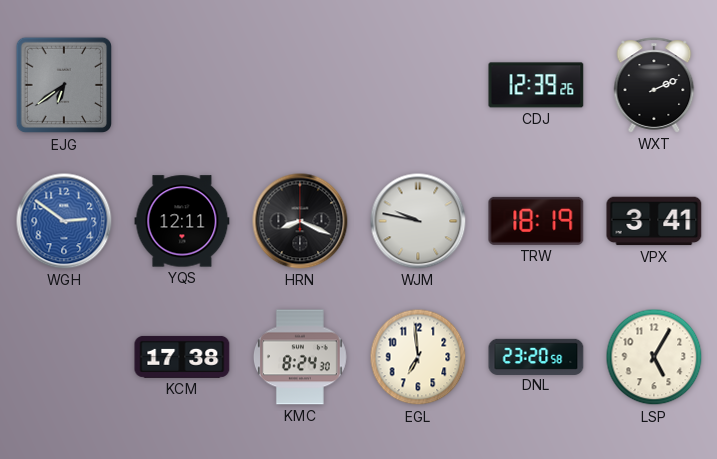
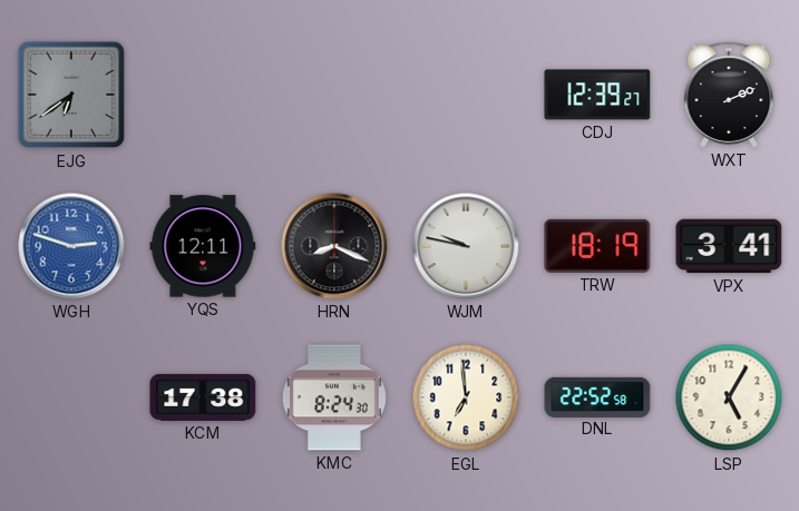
CDJ: 12:39:26 -> 12:39:27
WGH: 2:51 -> 2:48
DNL: 23:20 -> 22:52
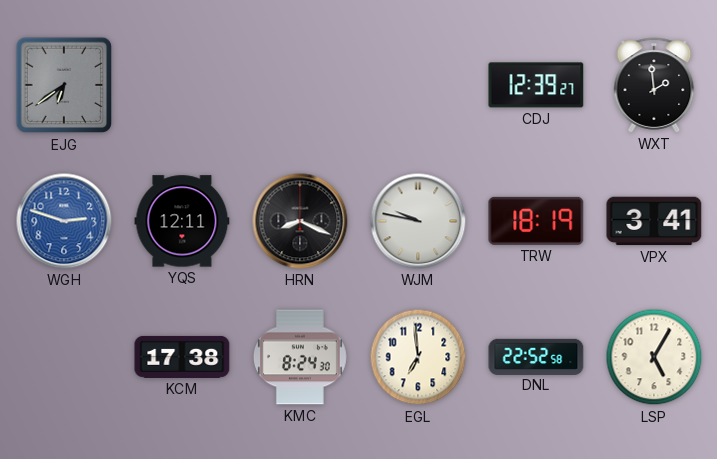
WXT: 2:11 -> 1:59
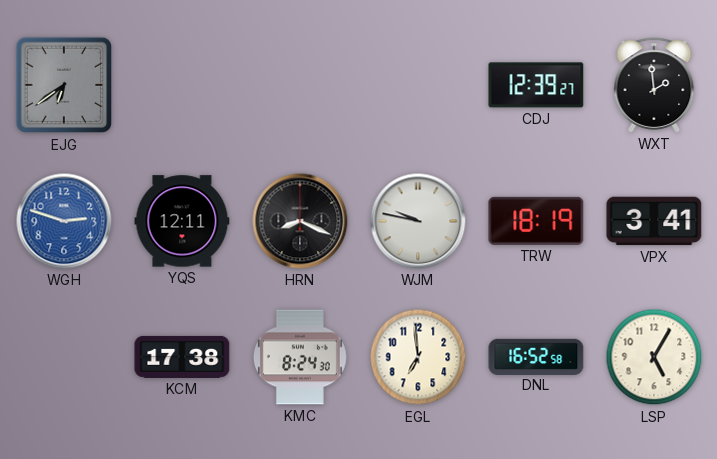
DNL: 22:52 -> 16:52
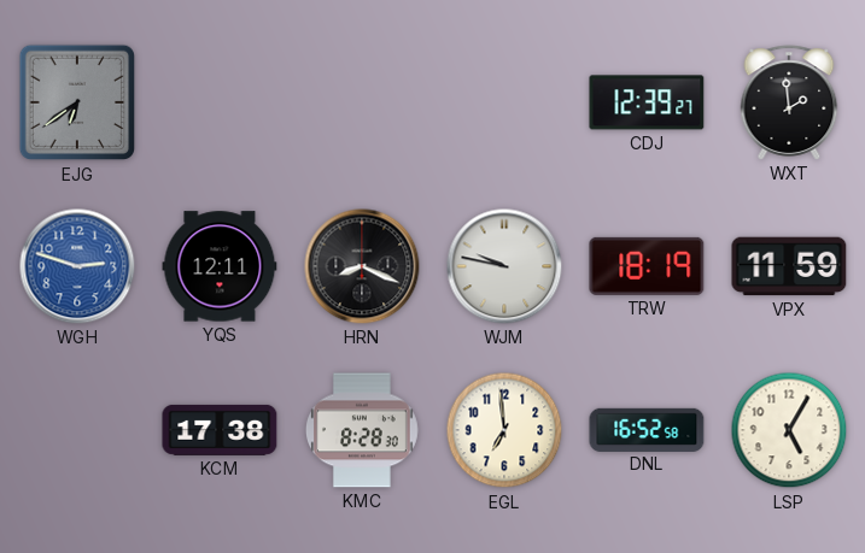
VPX: 3:41 -> 11:59
KMC: 8:24 -> 8:28
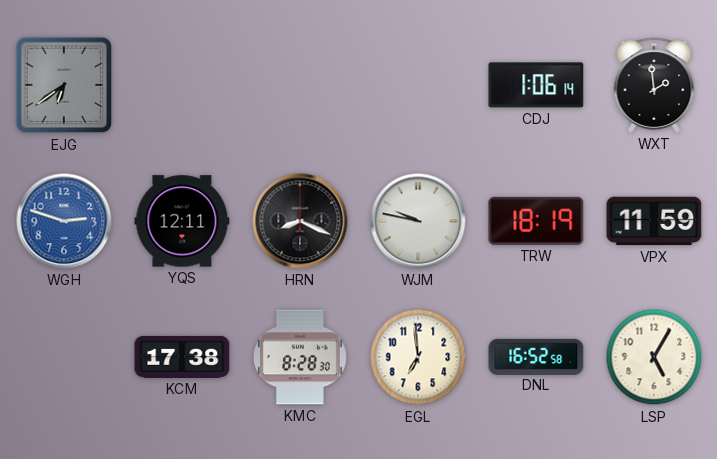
CDJ: 12:39 -> 1:06
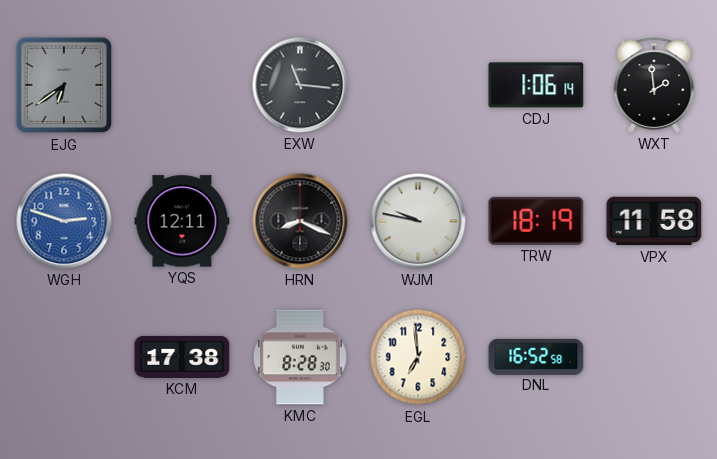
EXW: none -> 11:16
VPX: 11:59 -> 11:58
LSP: 5:05 -> none
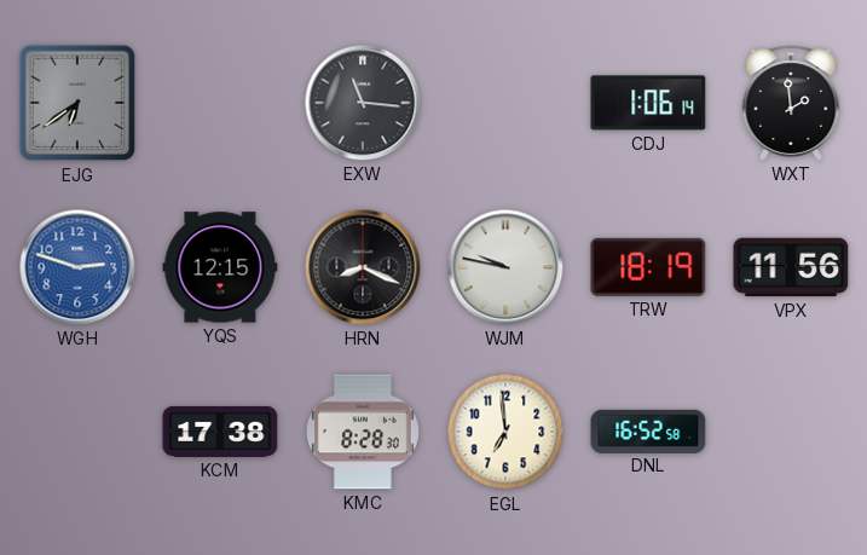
YQS: 12:11 -> 12:15
VPX: 11:58 -> 11:56
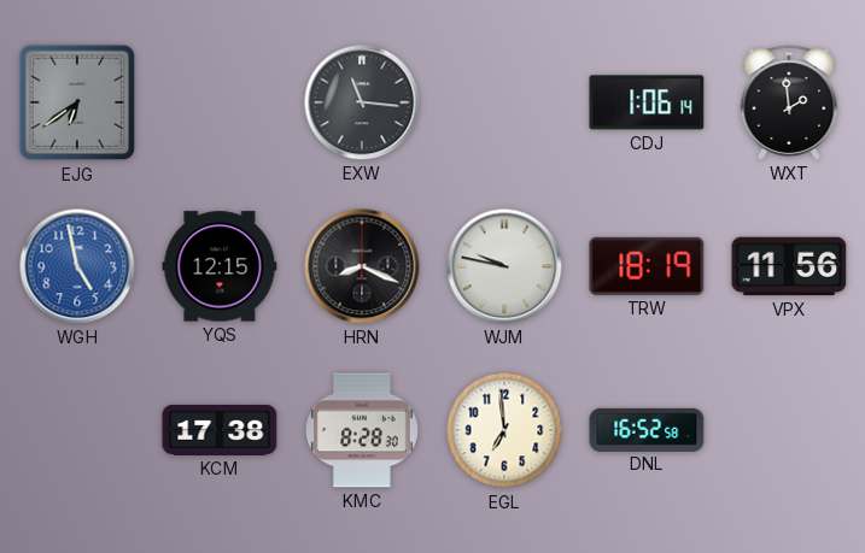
WGH: 2:48 -> 4:58
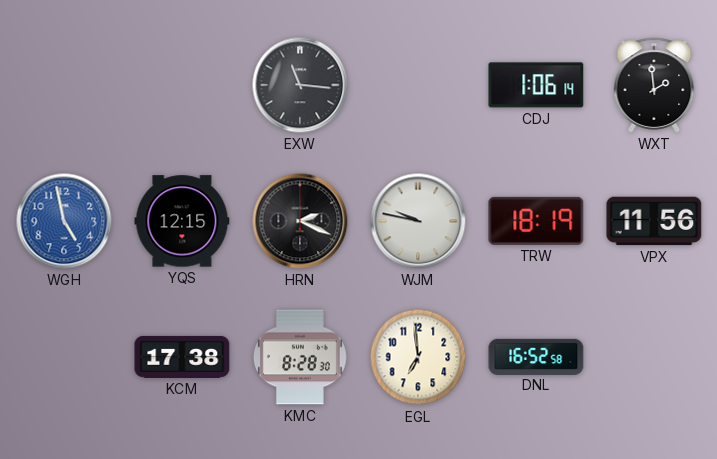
EJG: 6:39 -> none
HRN: 8:19 -> 2:19
